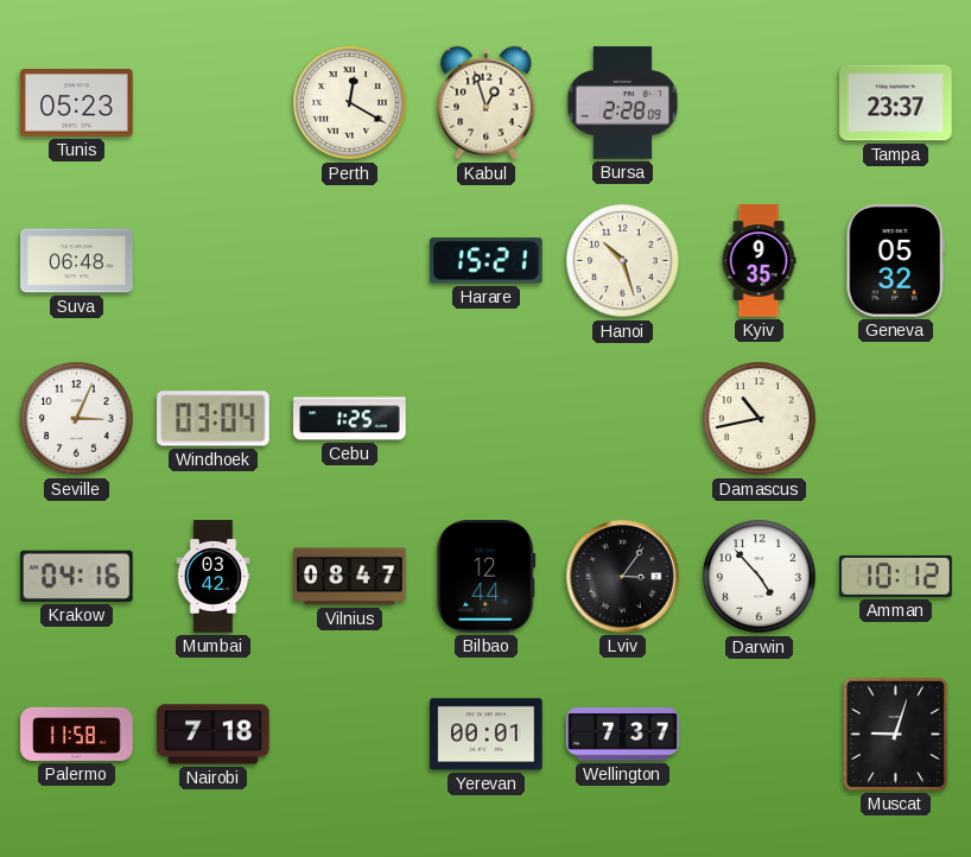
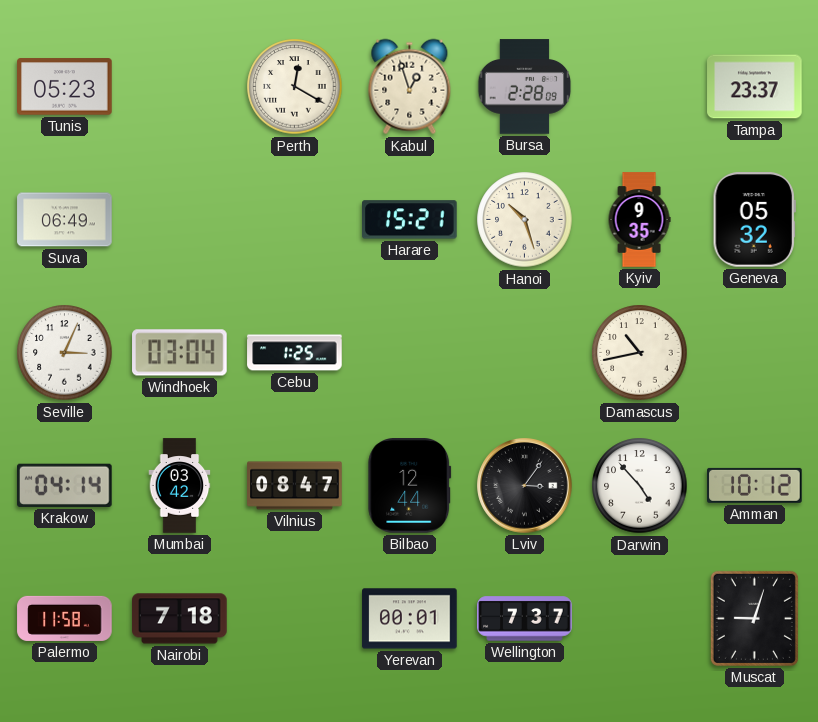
Suva: 06:48 -> 06:49
Krakow: 04:16 -> 04:14
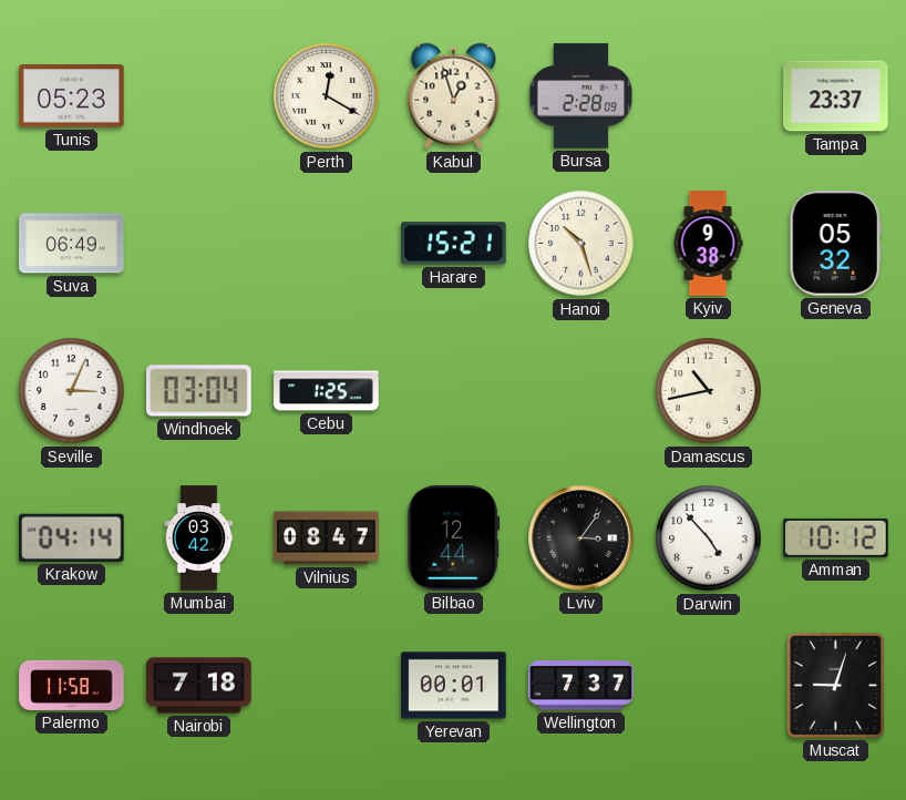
Kyiv: 9:35 -> 9:38
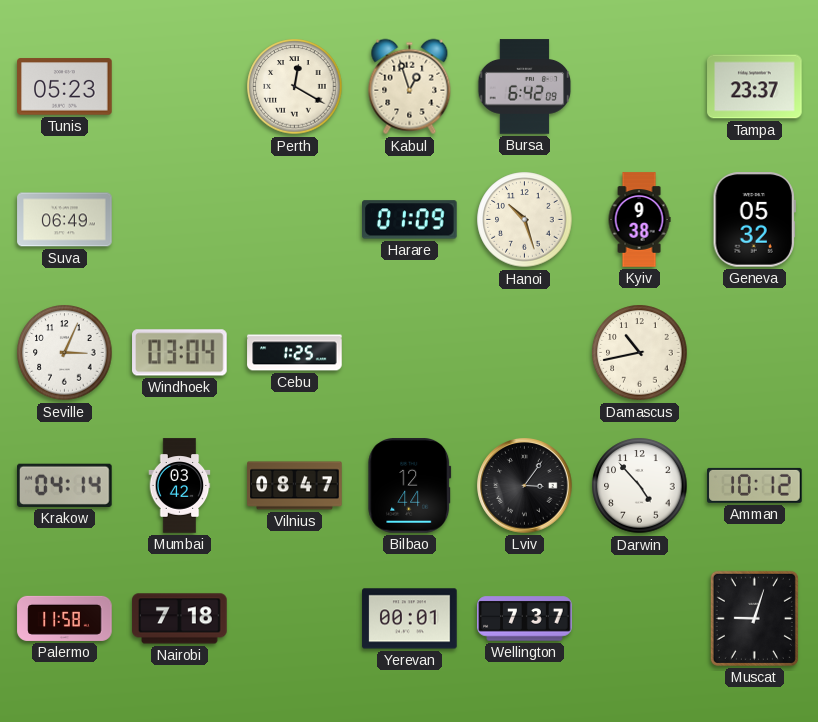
Bursa: 2:28 -> 6:42
Harare: 15:21 -> 01:09
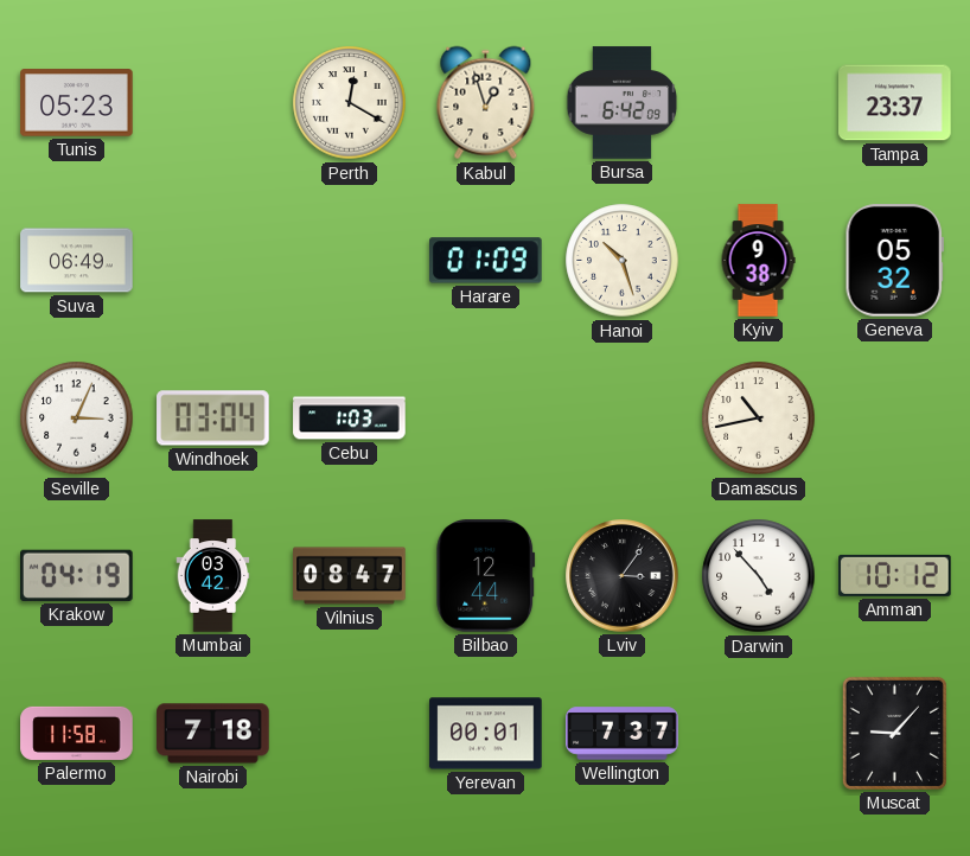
Cebu: 1:25 -> 1:03
Krakow: 04:14 -> 04:19
Muscat: 9:03 -> 9:07
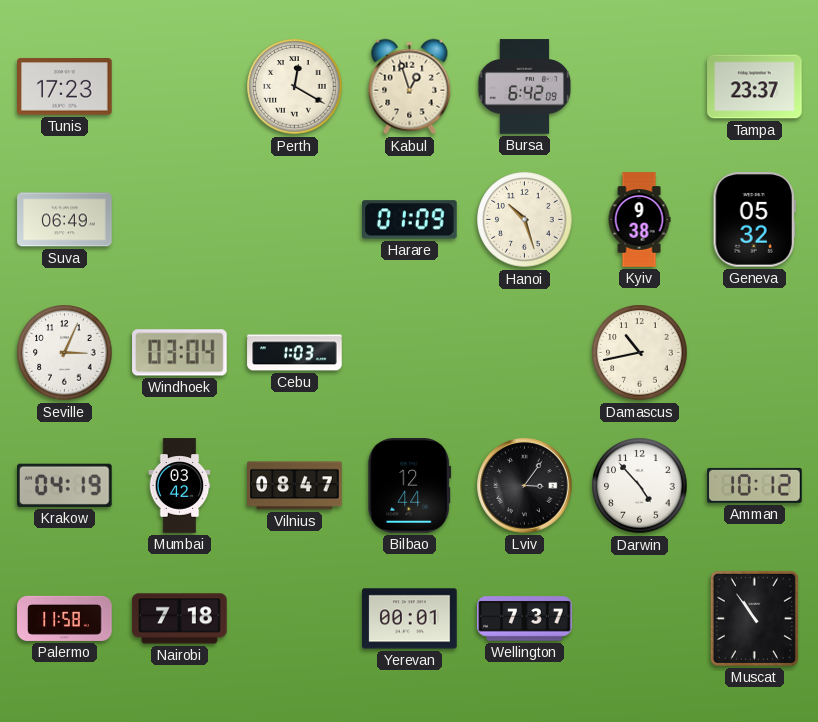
Tunis: 05:23 -> 17:23
Muscat: 9:07 -> 10:54
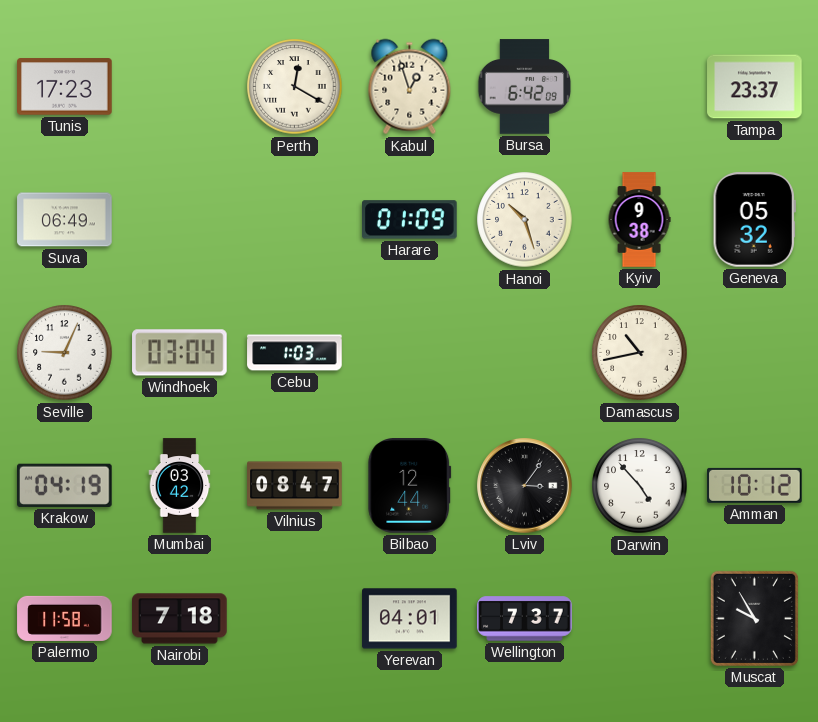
Seville: 3:04 -> 9:04
Yerevan: 00:01 -> 04:01
Muscat: 10:54 -> 9:55
